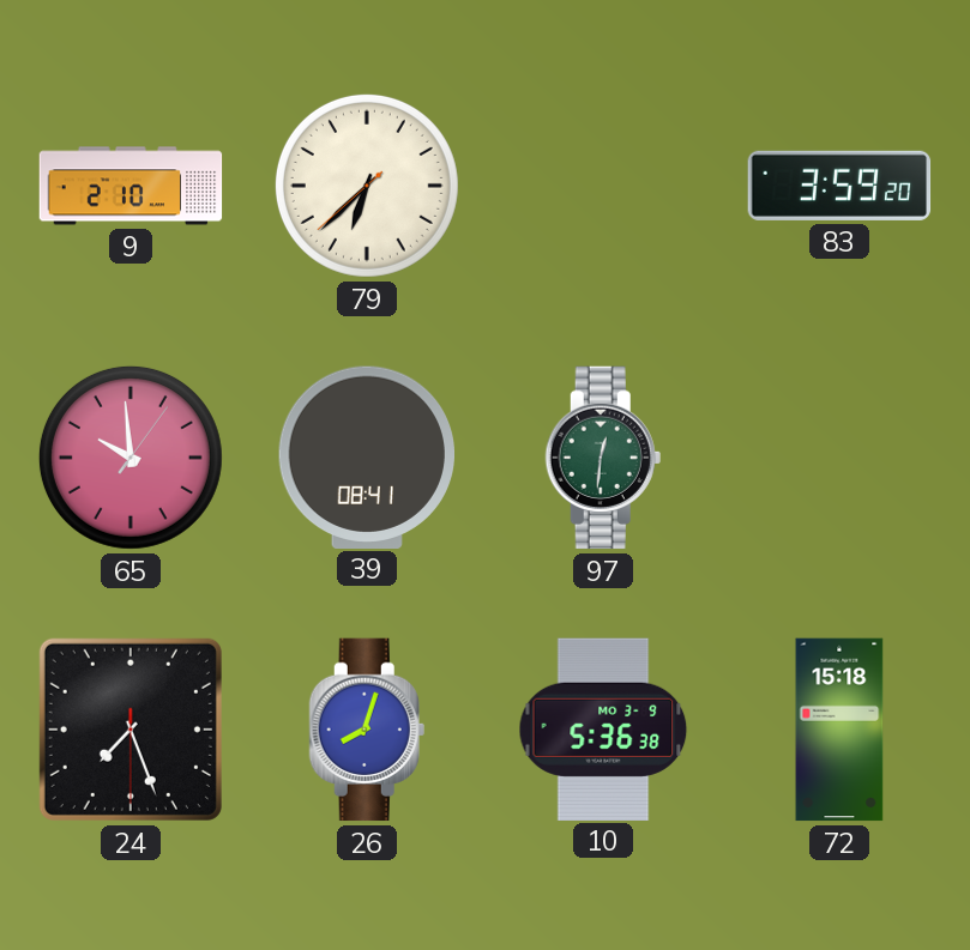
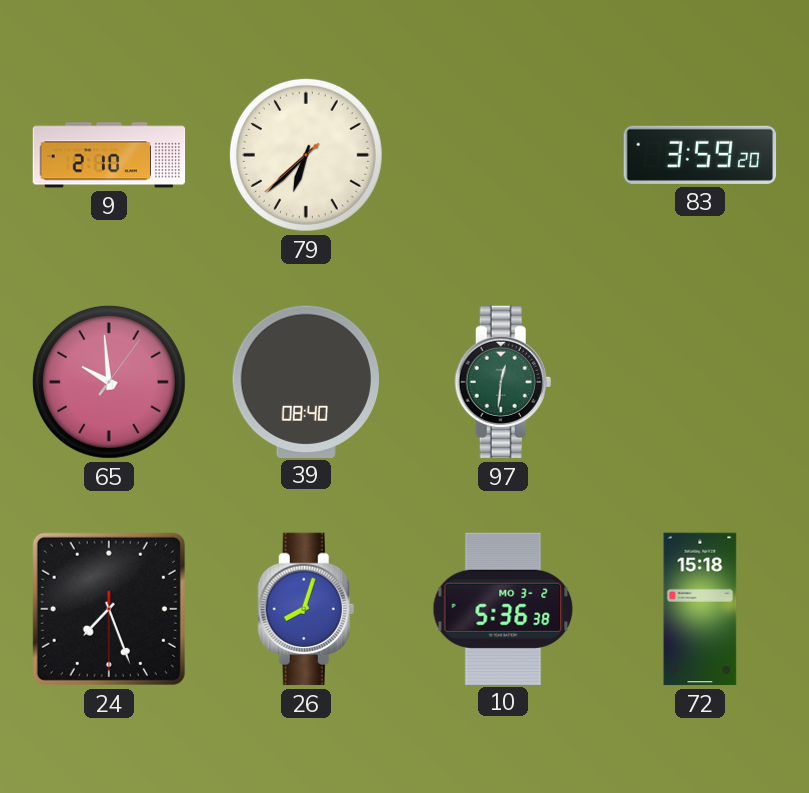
39: 08:41 -> 08:40
10 date: MO 3-9 -> MO 3-2
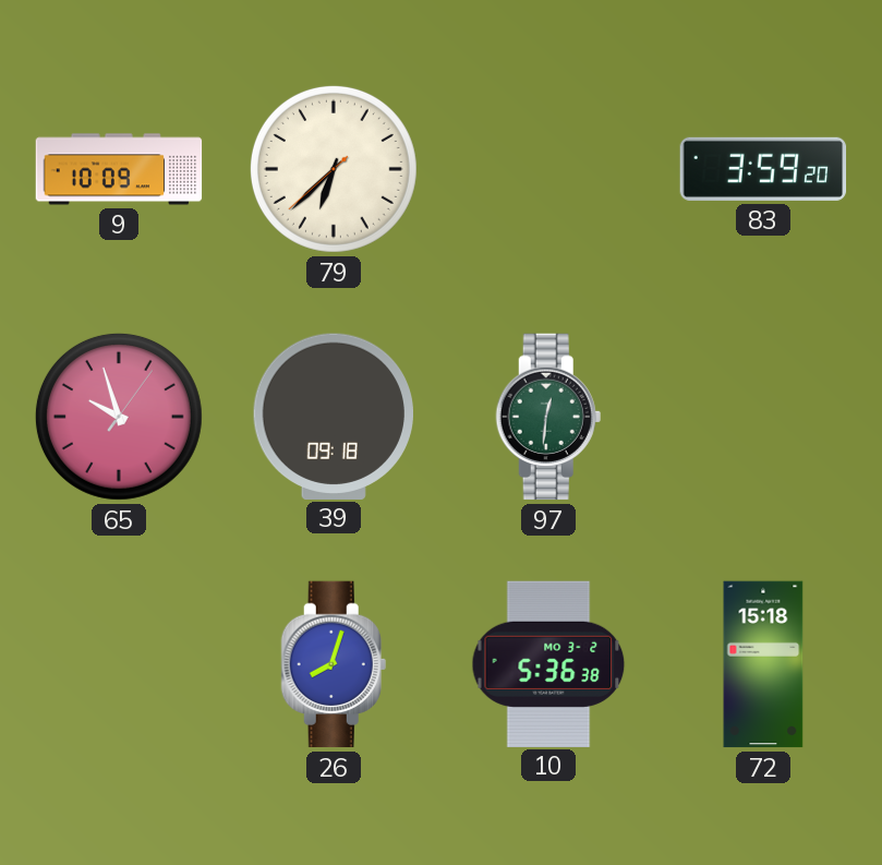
9: 2:10 -> 10:09
65: 9:59 -> 9:57
39: 08:40 -> 09:18
24: 7:26 -> none
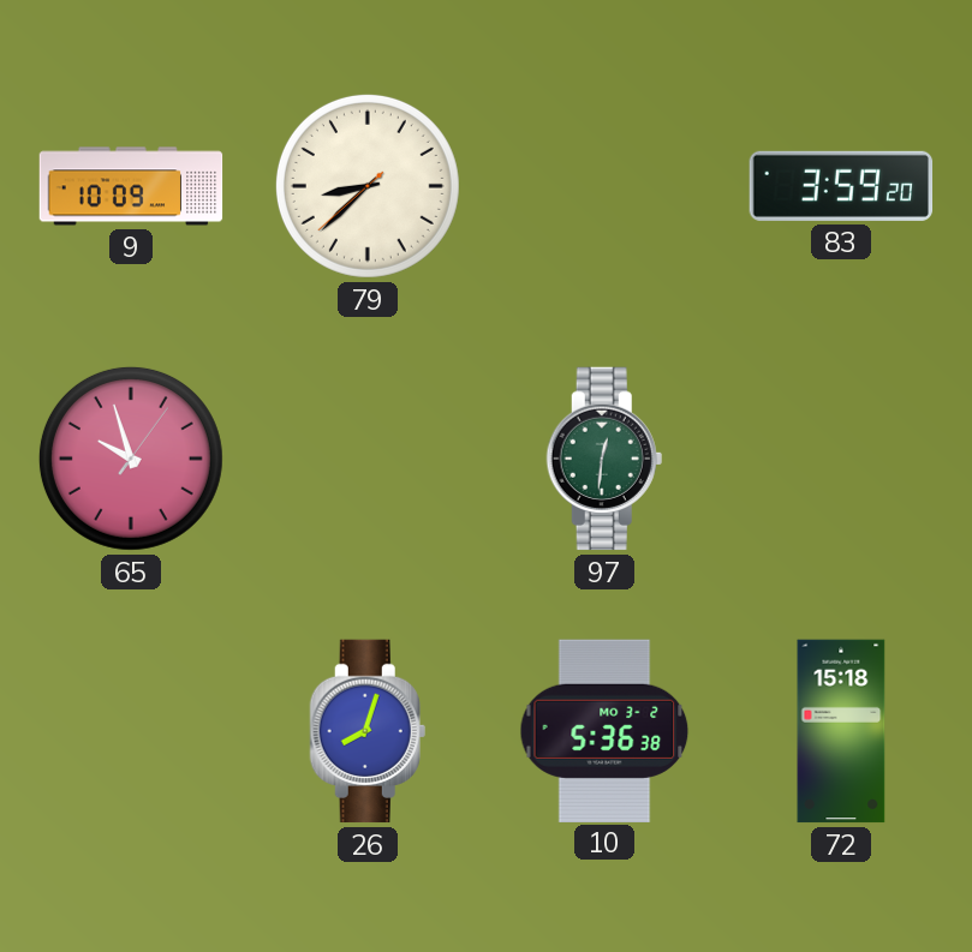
79: 6:37 -> 8:37
39: 09:18 -> none
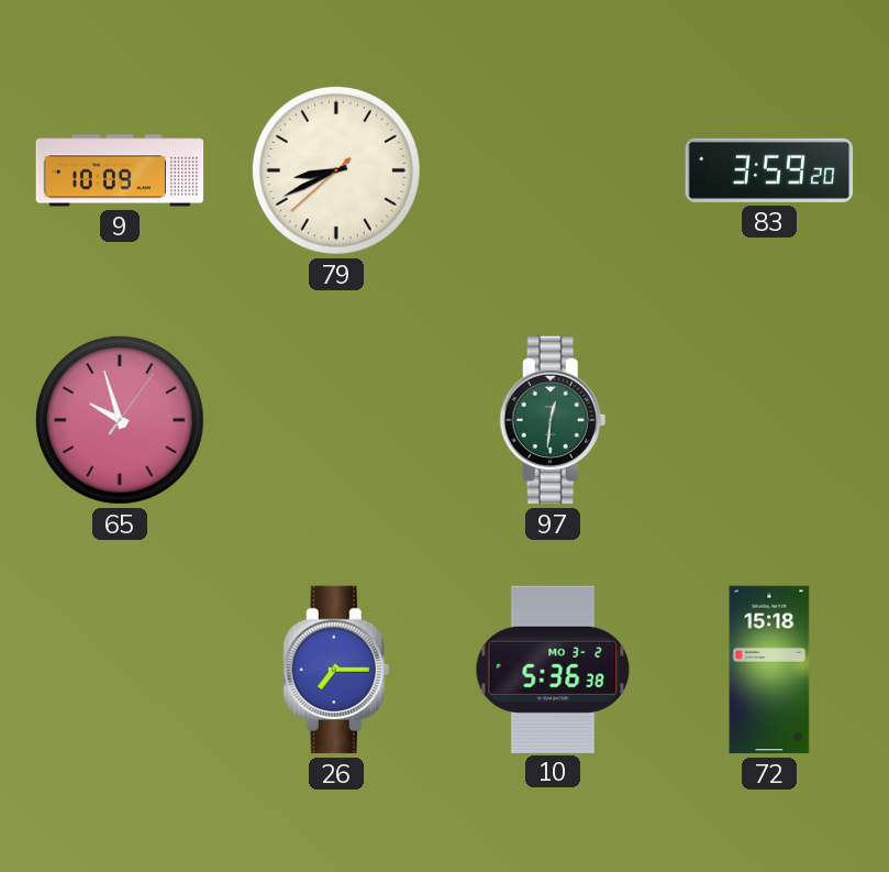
79: 8:37 -> 8:40
26: 8:03 -> 7:15
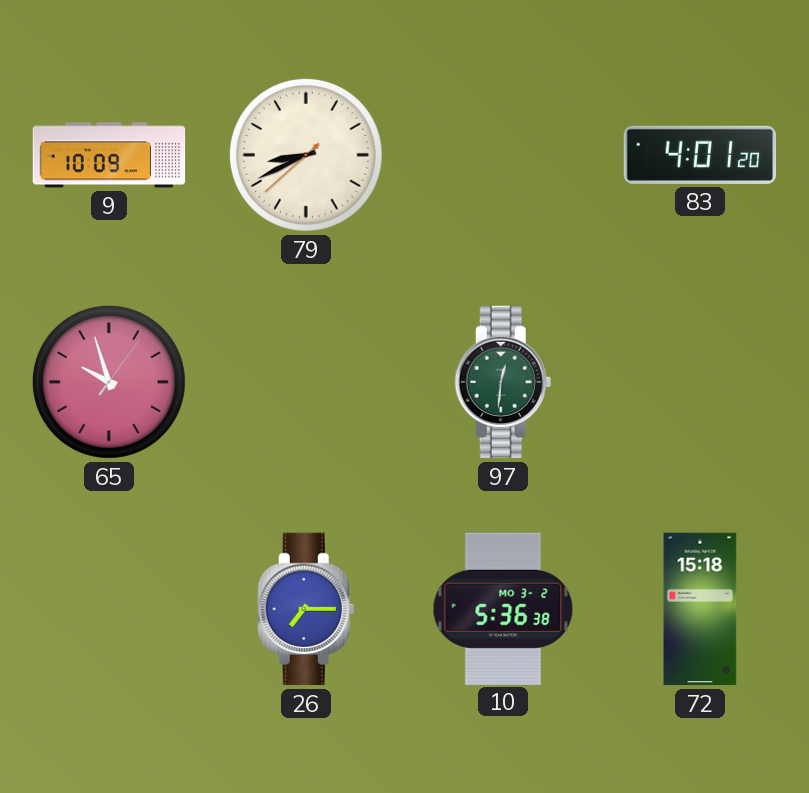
83: 3:59 -> 4:01
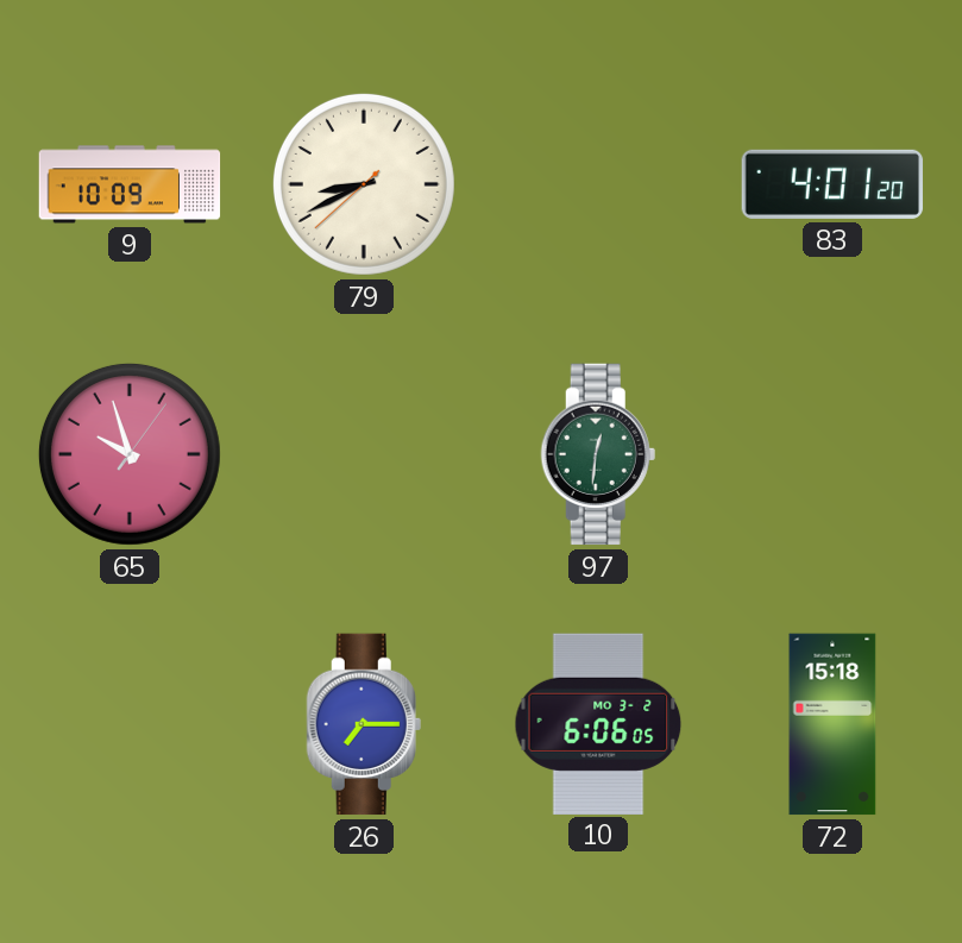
10: 5:36 -> 6:06
